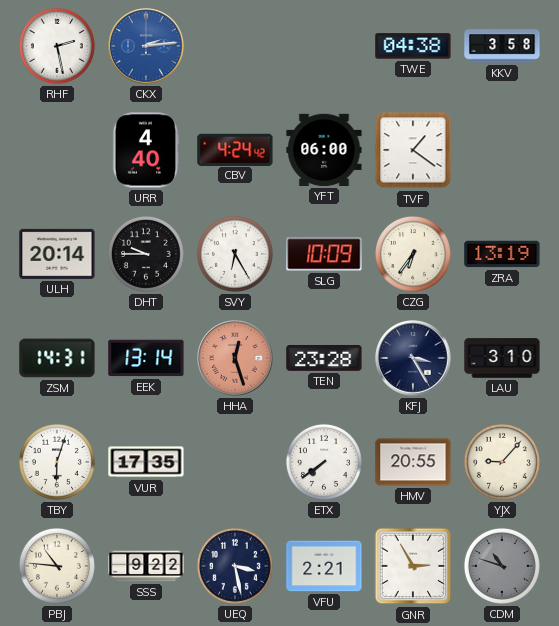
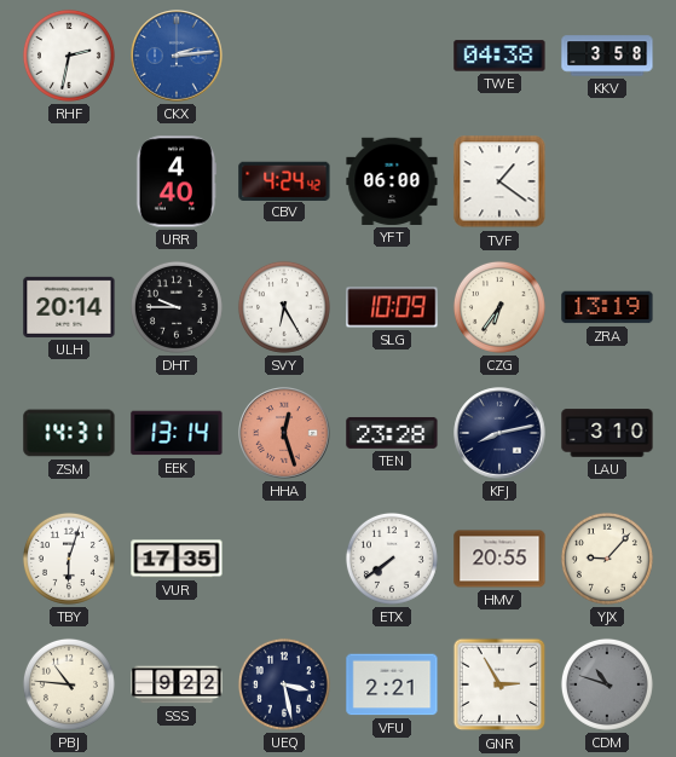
RHF: 2:28 -> 2:32
KFJ: 3:25 -> 8:13
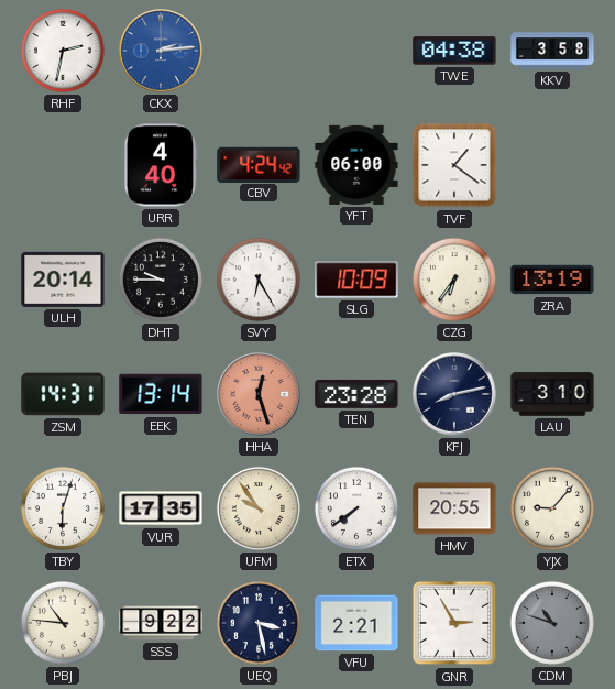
UFM: none -> 9:54
